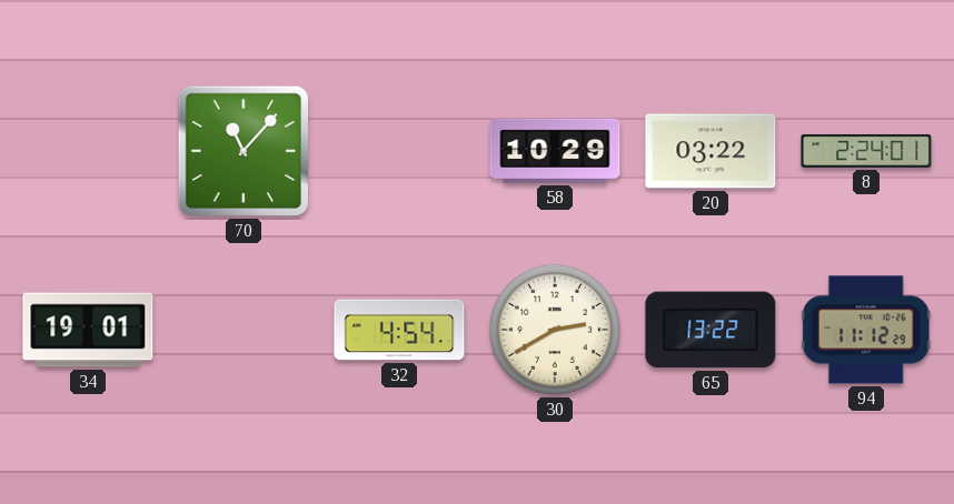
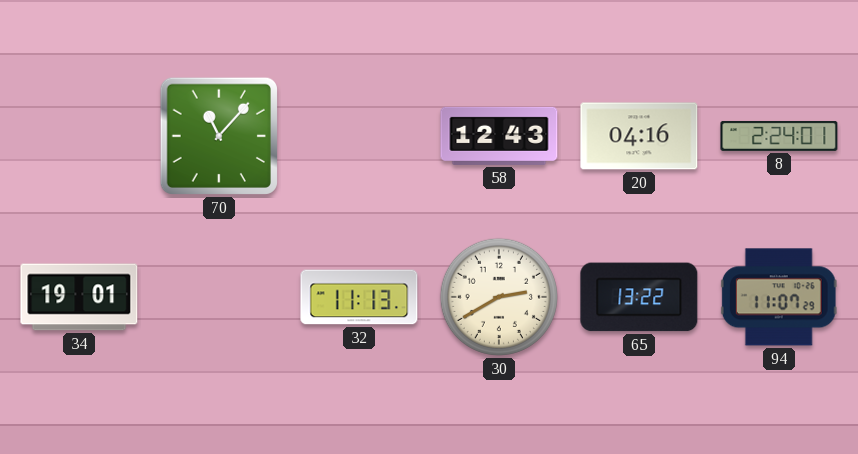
58: 10:29 -> 12:43
20: 03:22 -> 04:16
32: 4:54 -> 11:13
94: 11:12 -> 11:07
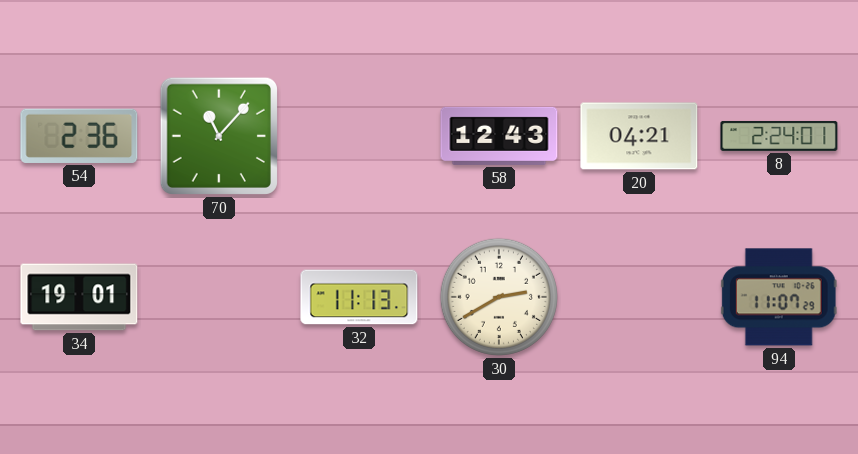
54: none -> 2:36
20: 04:16 -> 04:21
65: 13:22 -> none
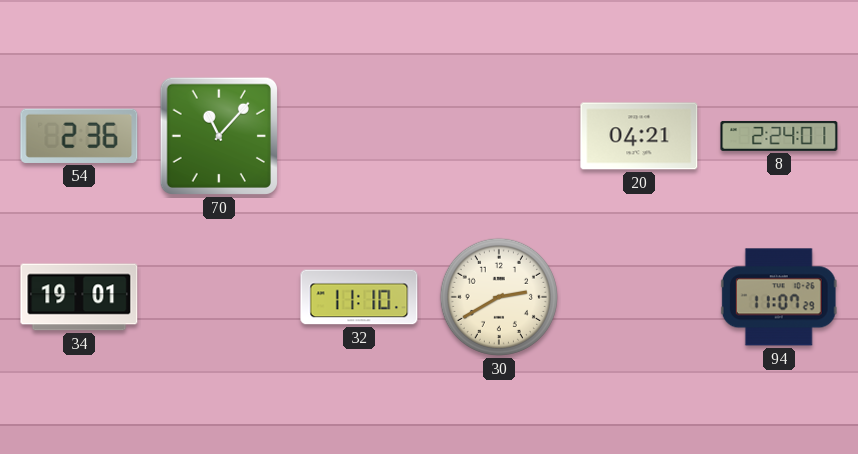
58: 12:43 -> none
32: 11:13 -> 11:10
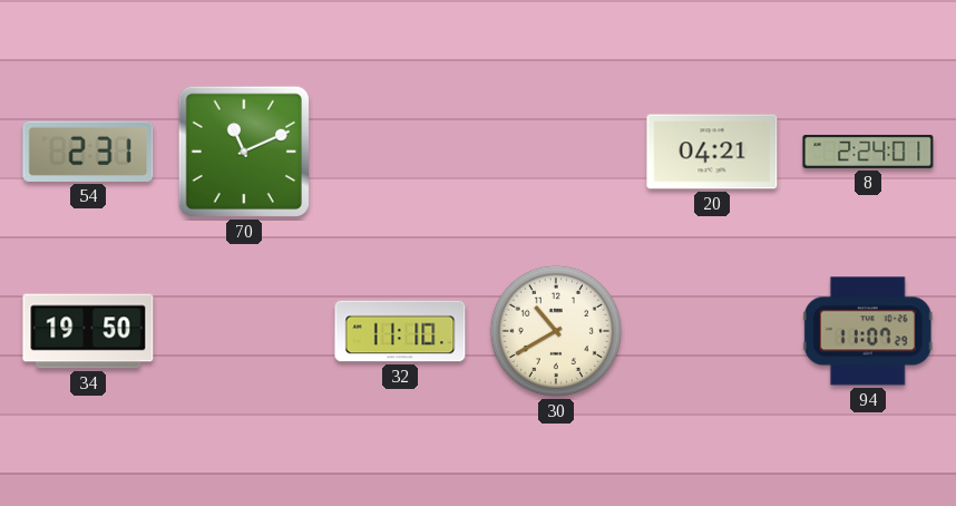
54: 2:36 -> 2:31
70: 11:07 -> 11:11
34: 19:01 -> 19:50
30: 2:40 -> 10:40
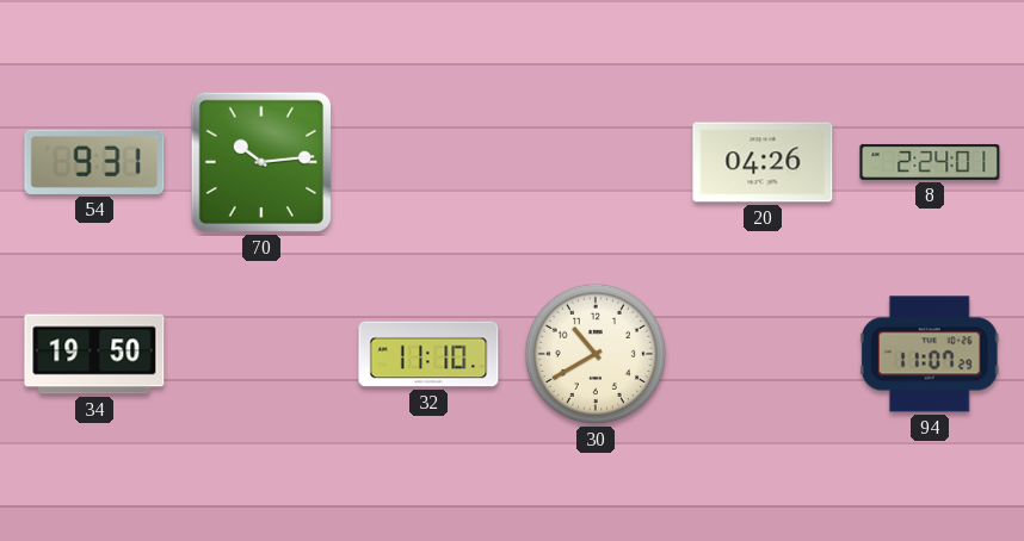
54: 2:31 -> 9:31
70: 11:11 -> 10:14
20: 04:21 -> 04:26
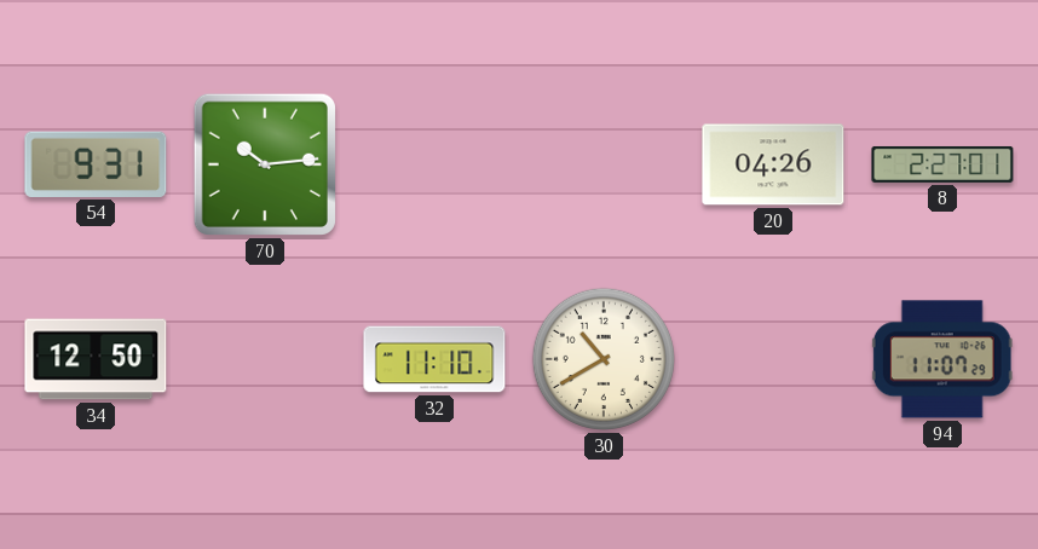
8: 2:24 -> 2:27
34: 19:50 -> 12:50
